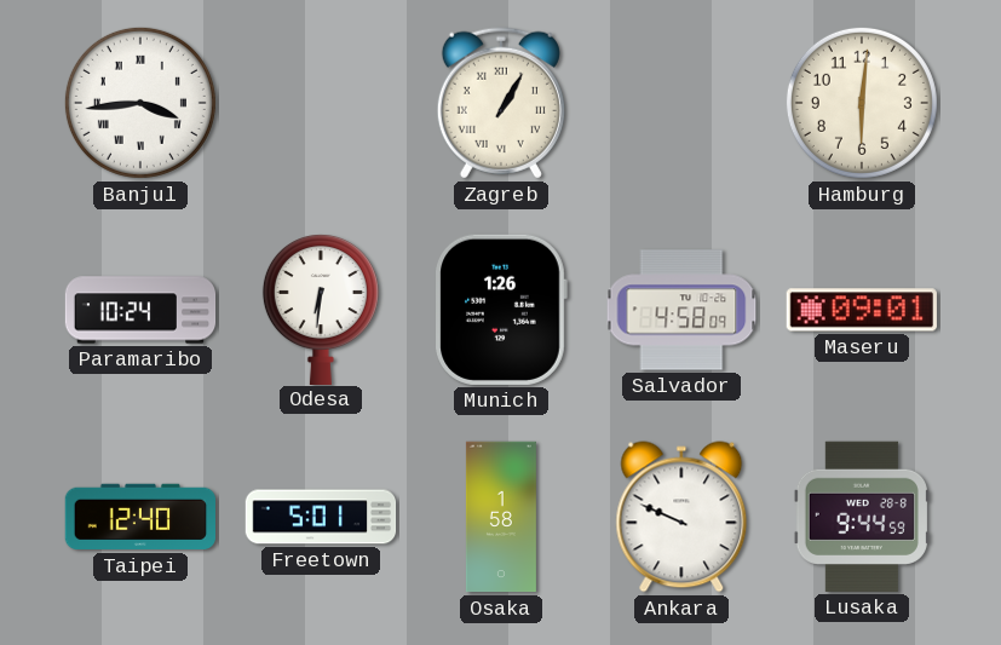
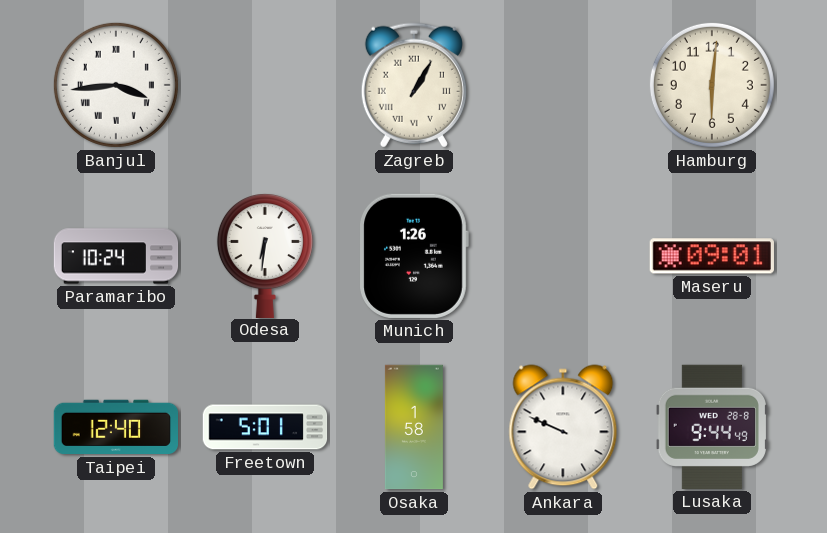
Salvador: 4:58 -> none
Lusaka: 9:44:59 -> 9:44:49
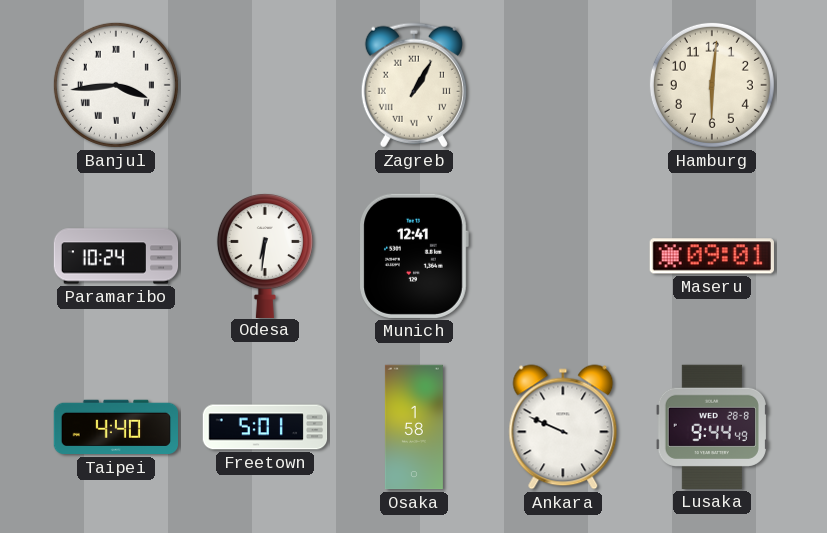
Munich: 1:26 -> 12:41
Taipei: 12:40 -> 4:40
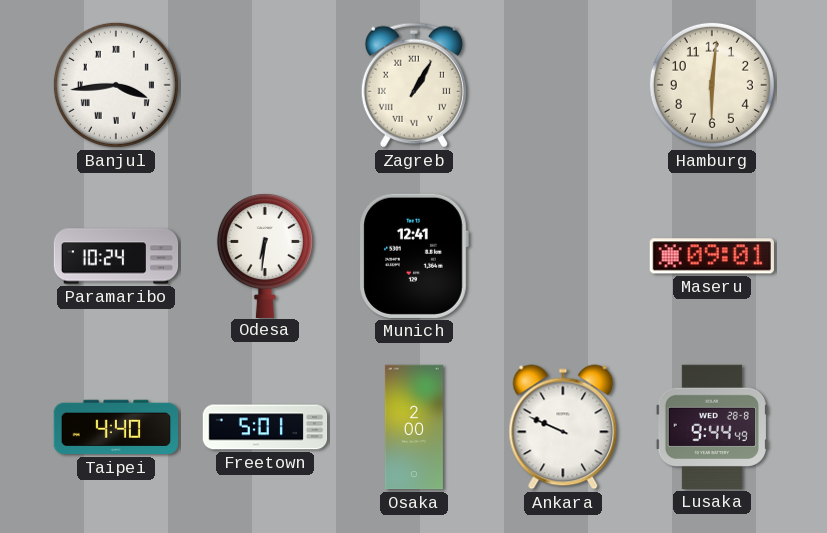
Osaka: 1:58 -> 2:00
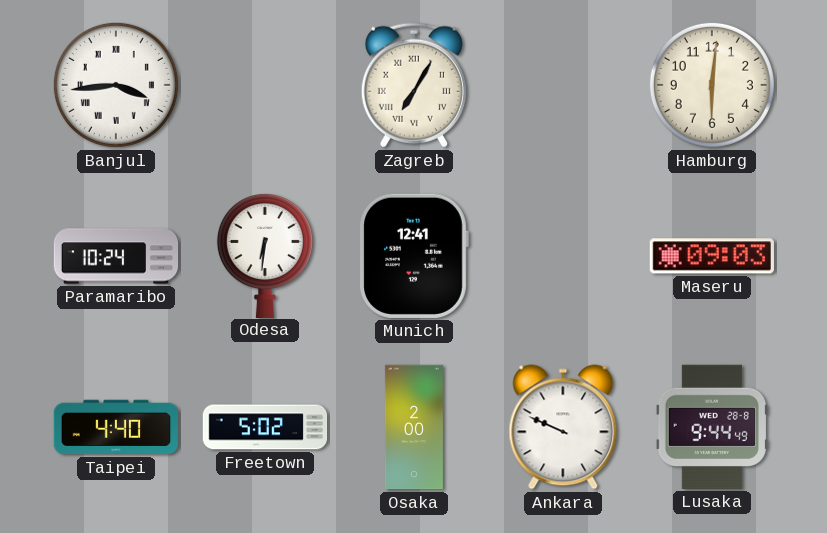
Zagreb: 1:05 -> 7:05
Maseru: 09:01 -> 09:03
Freetown: 5:01 -> 5:02
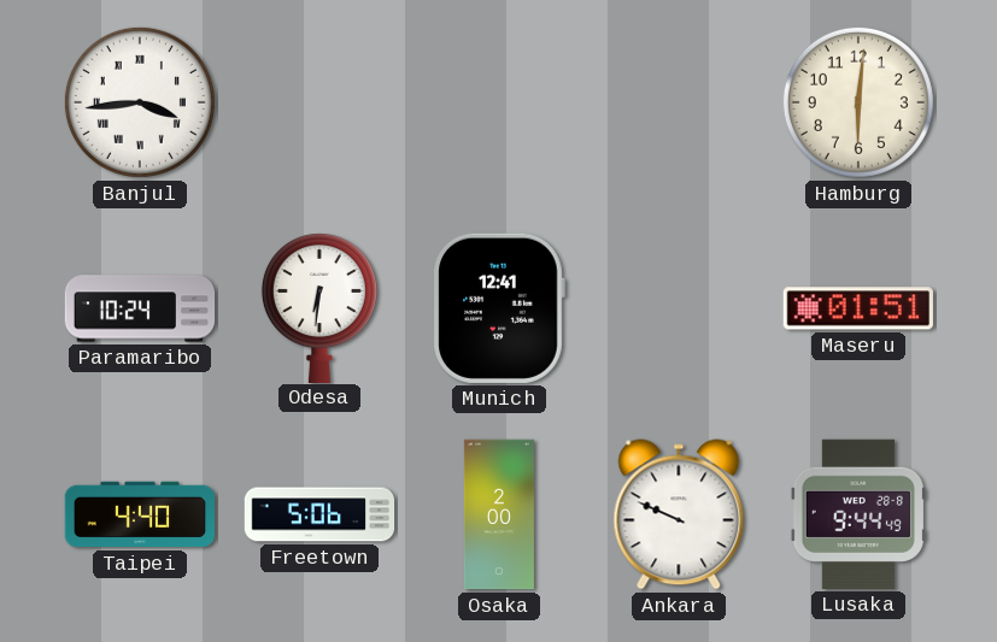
Zagreb: 7:05 -> none
Maseru: 09:03 -> 01:51
Freetown: 5:02 -> 5:06
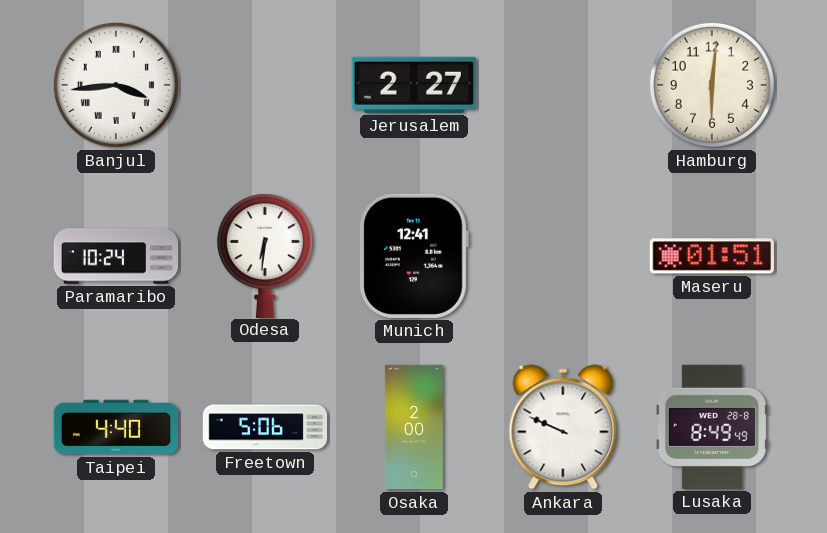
Jerusalem: none -> 2:27
Lusaka: 9:44 -> 8:49
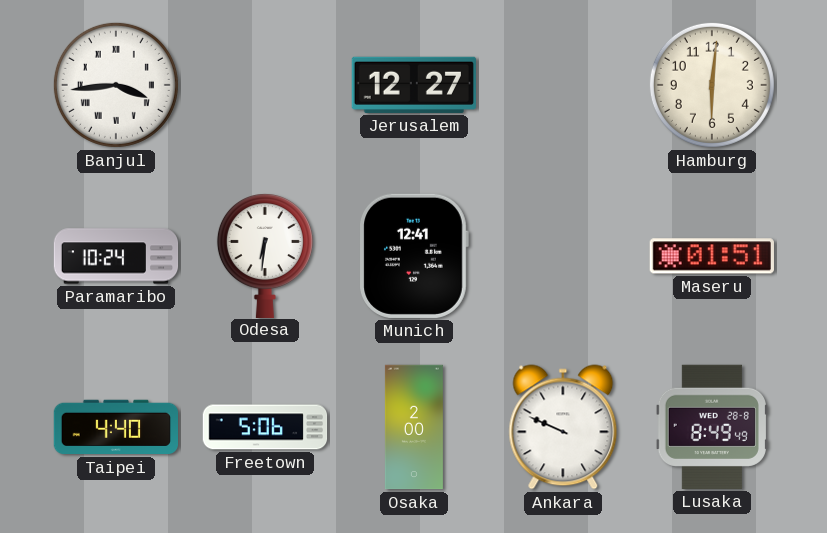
Jerusalem: 2:27 -> 12:27
